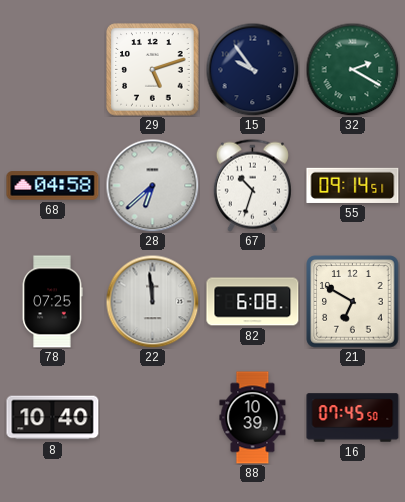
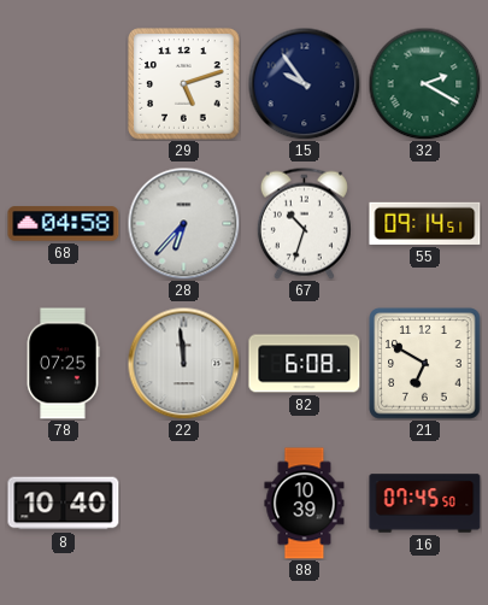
28: 6:38 -> 6:37
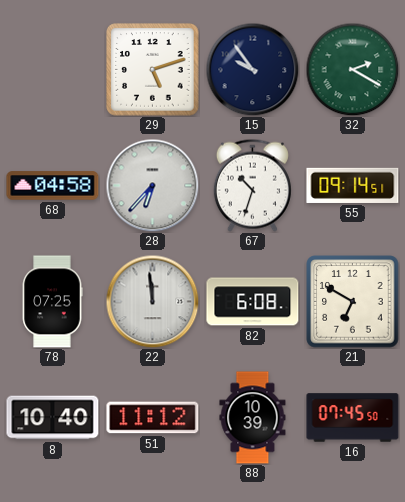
51: none -> 11:12
